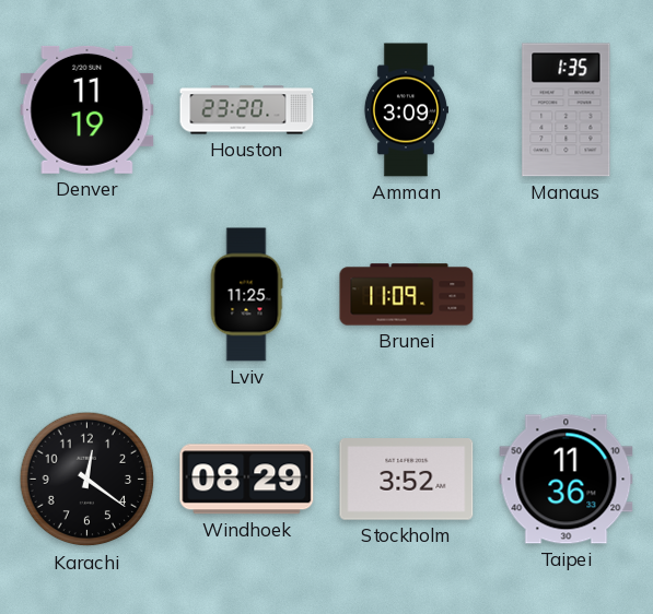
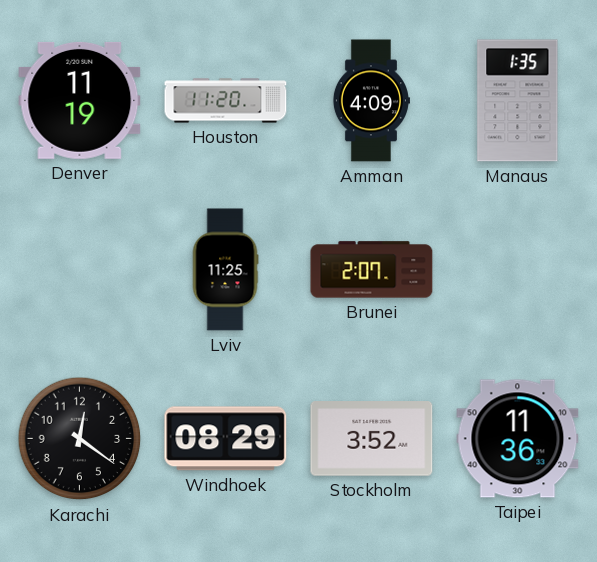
Houston: 23:20 -> 11:20
Amman: 3:09 -> 4:09
Brunei: 11:09 -> 2:07
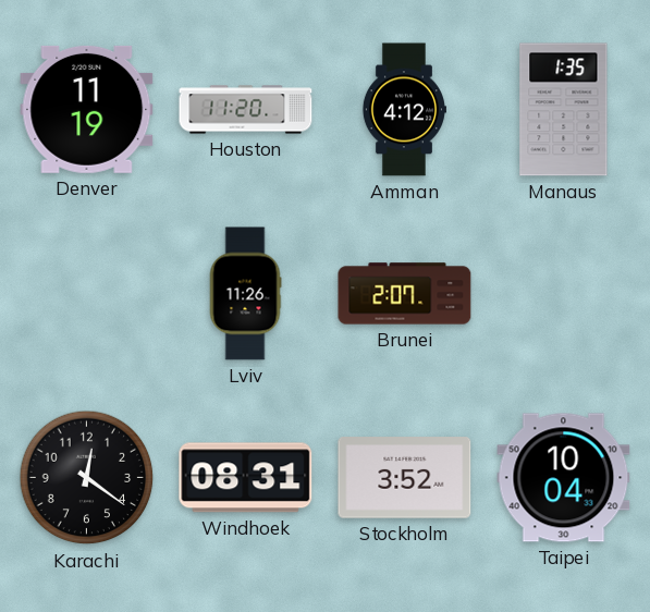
Amman: 4:09 -> 4:12
Lviv: 11:25 -> 11:26
Windhoek: 08:29 -> 08:31
Taipei: 11:36 -> 10:04
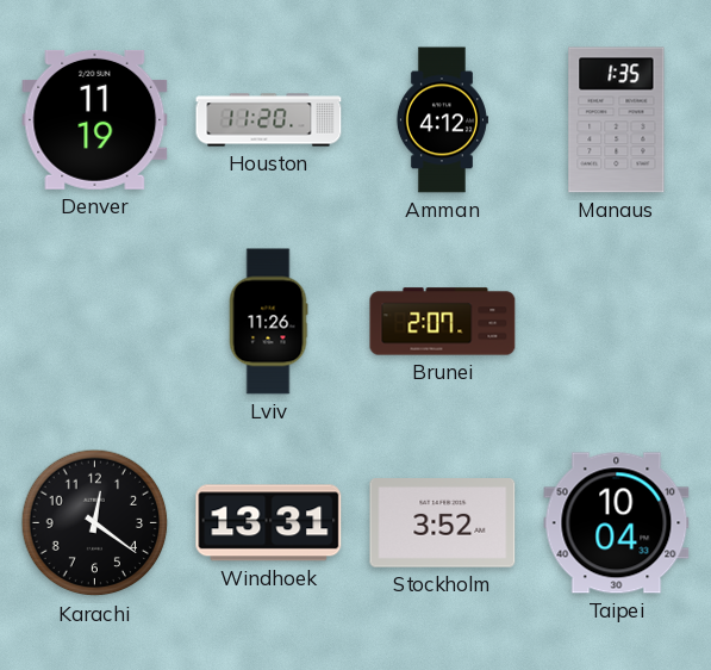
Windhoek: 08:31 -> 13:31
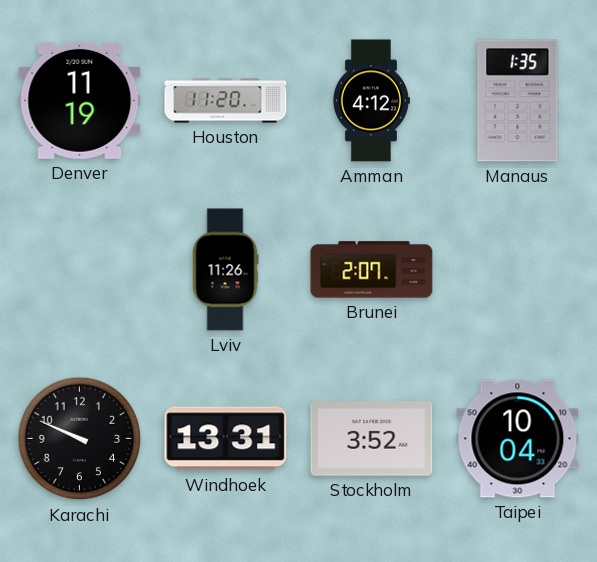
Karachi: 12:21 -> 9:49
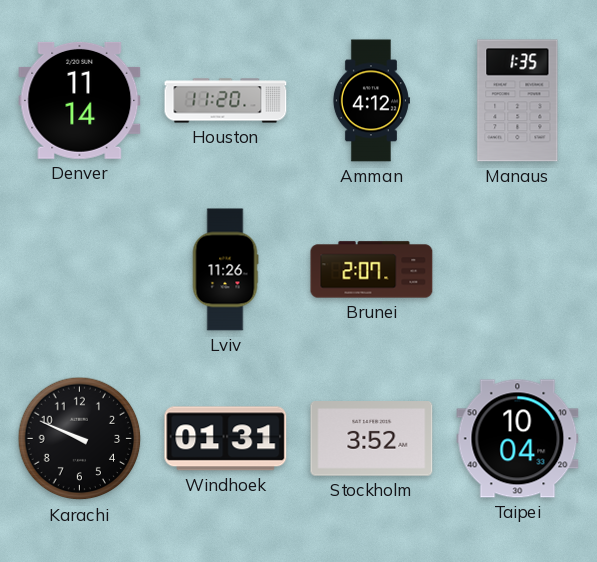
Denver: 11:19 -> 11:14
Windhoek: 13:31 -> 01:31
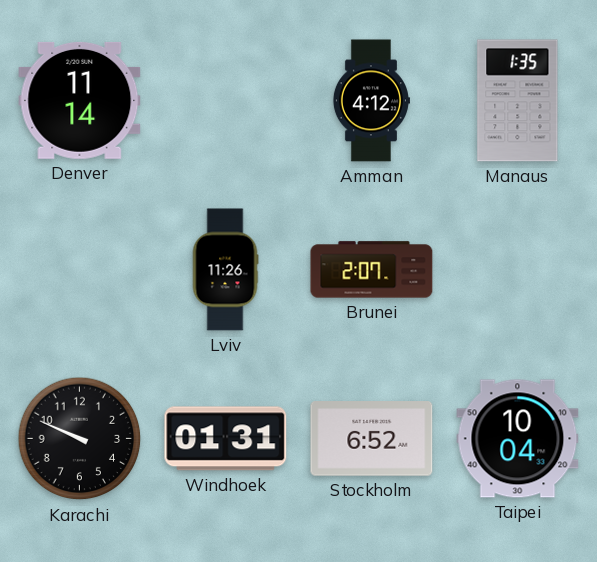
Houston: 11:20 -> none
Stockholm: 3:52 -> 6:52
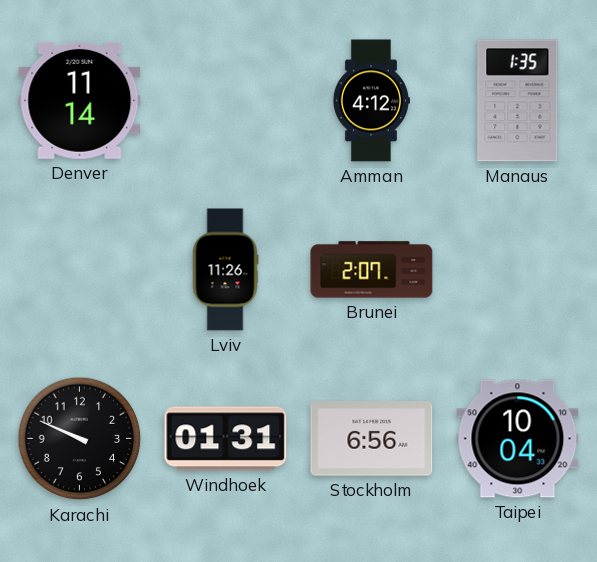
Stockholm: 6:52 -> 6:56
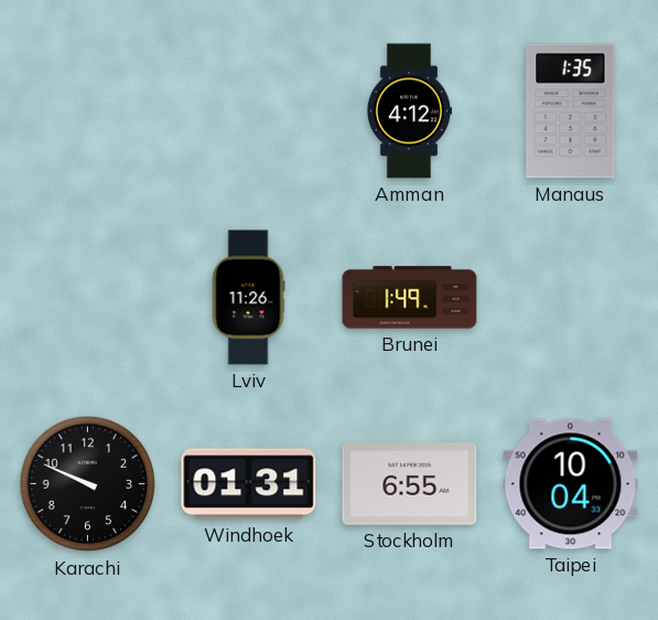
Denver: 11:14 -> none
Brunei: 2:07 -> 1:49
Stockholm: 6:56 -> 6:55
